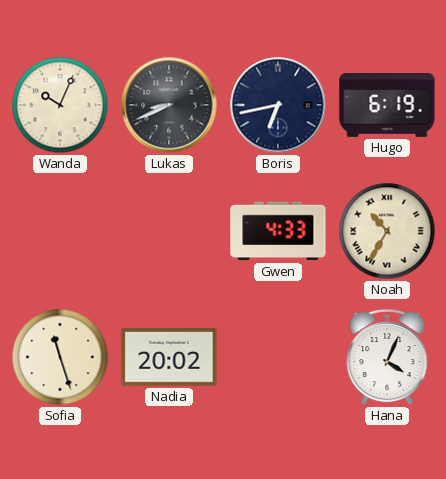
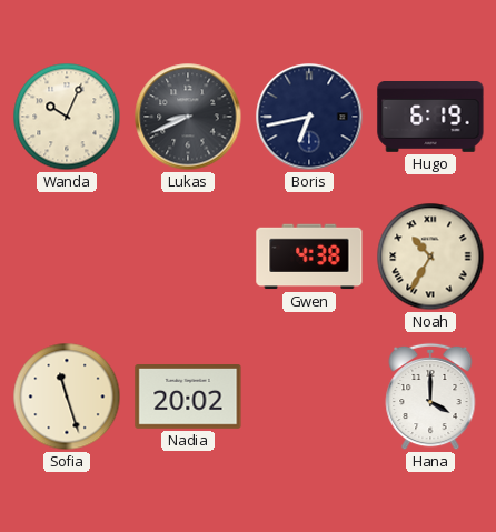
Gwen: 4:33 -> 4:38
Hana: 4:04 -> 4:00
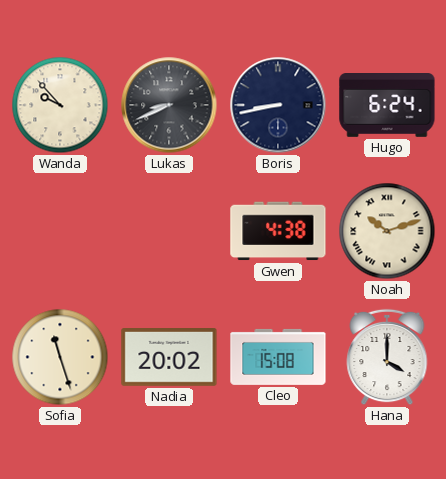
Wanda: 10:04 -> 9:53
Boris: 6:43 -> 8:43
Hugo: 6:19 -> 6:24
Noah: 10:35 -> 10:12
Cleo: none -> 15:08
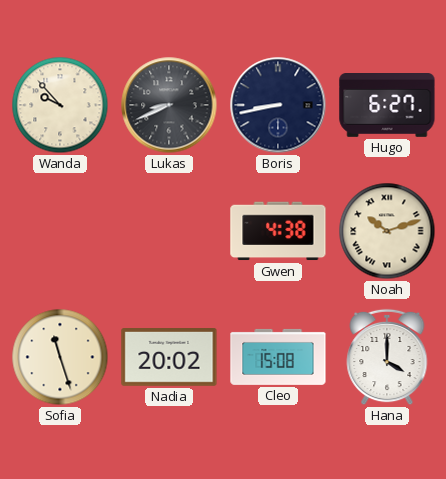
Hugo: 6:24 -> 6:27
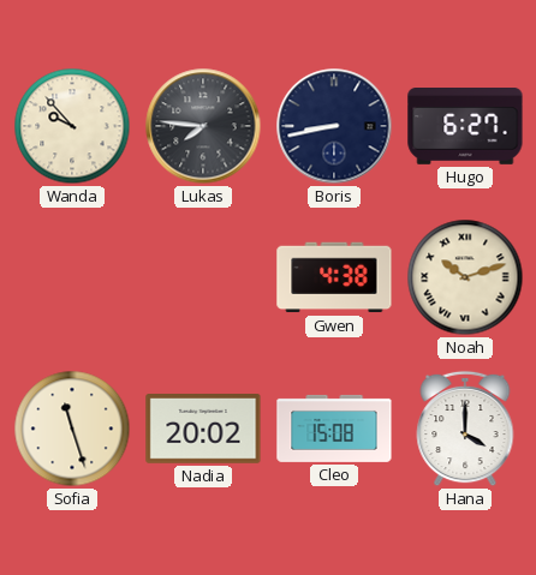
Lukas: 8:41 -> 7:46
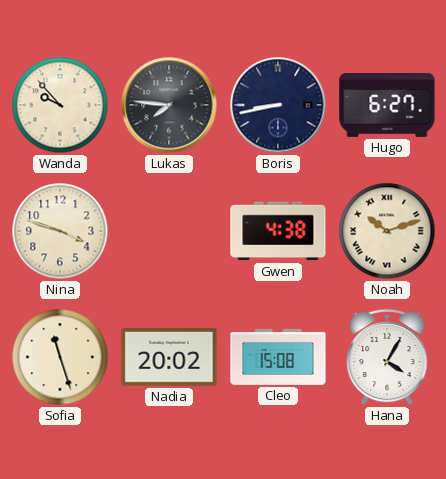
Nina: none -> 3:48
Hana: 4:00 -> 4:05
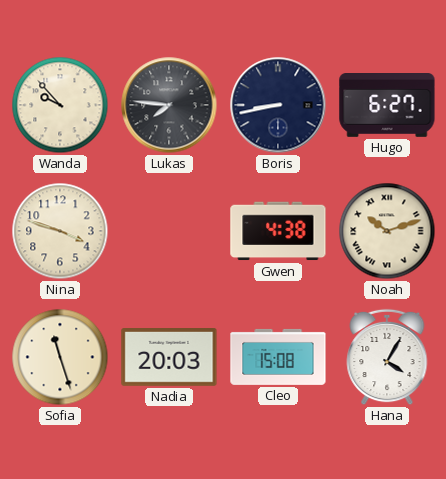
Nadia: 20:02 -> 20:03
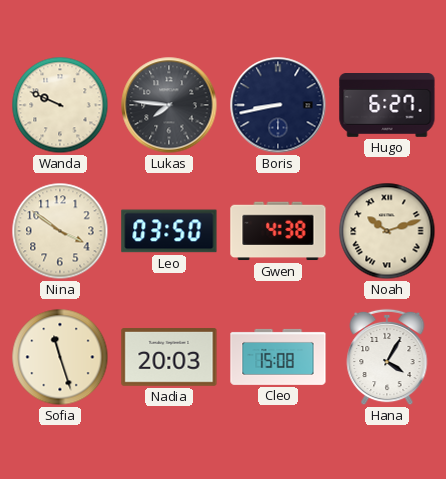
Wanda: 9:53 -> 9:49
Nina: 3:48 -> 3:51
Leo: none -> 03:50
